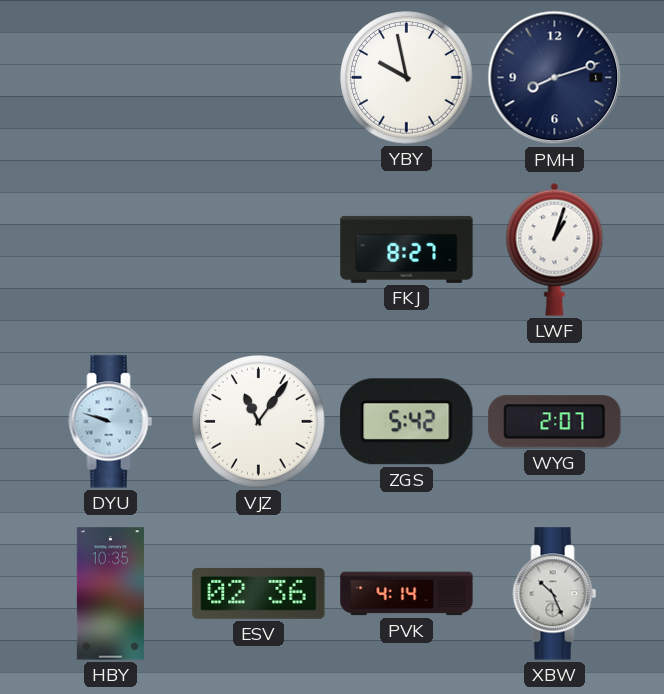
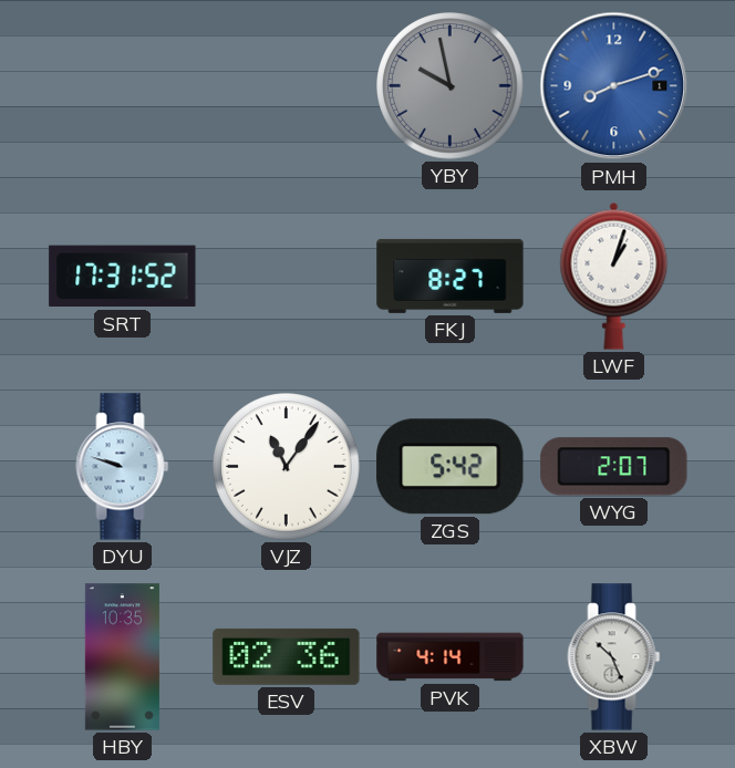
YBY dial: white -> grey
PMH dial: navy -> blue
SRT: none -> 17:31
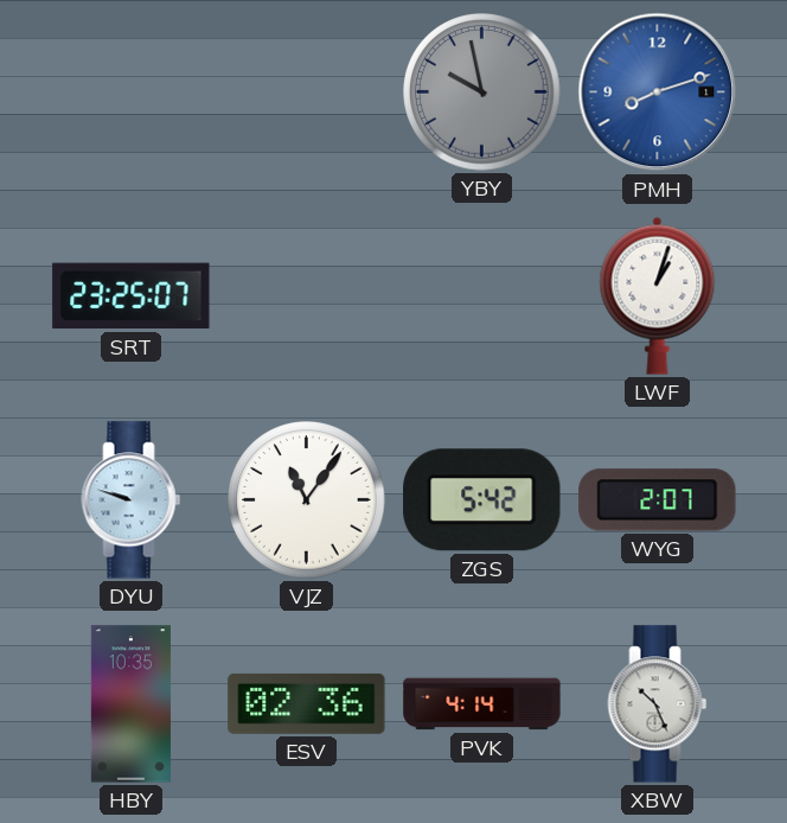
SRT: 17:31 -> 23:25
FKJ: 8:27 -> none
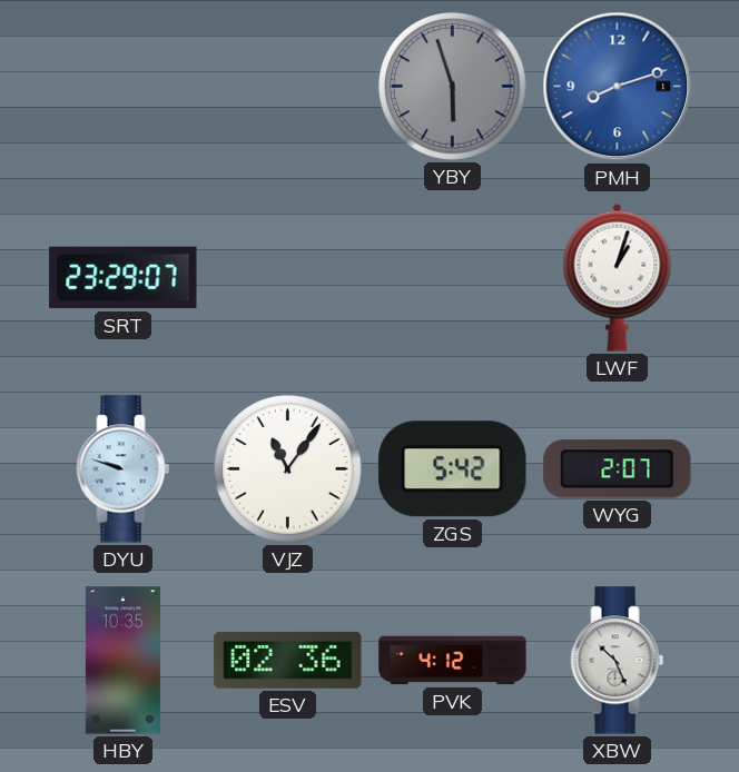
YBY: 9:58 -> 5:57
SRT: 23:25 -> 23:29
PVK: 4:14 -> 4:12
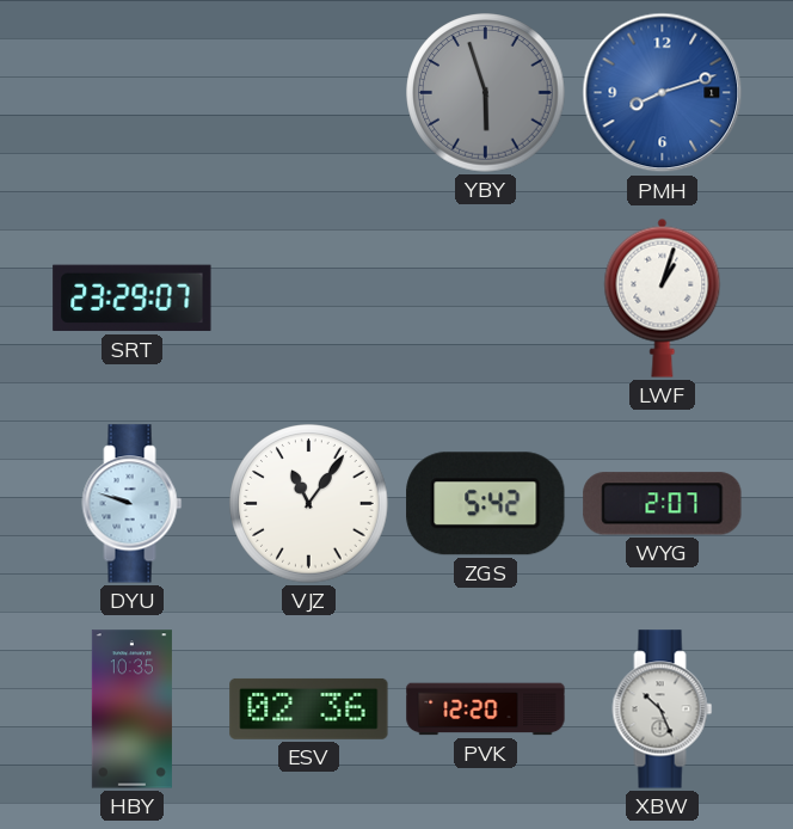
PVK: 4:12 -> 12:20
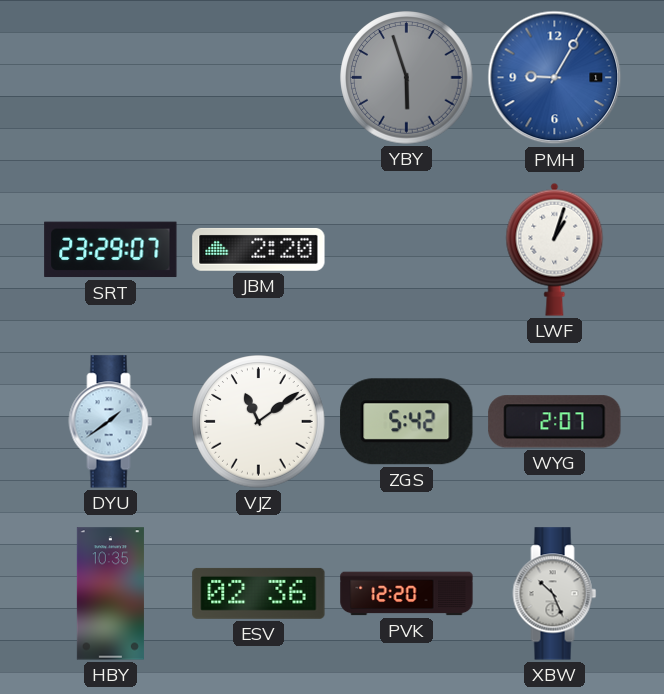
PMH: 8:12 -> 9:05
JBM: none -> 2:20
DYU: 9:48 -> 1:39
VJZ: 11:06 -> 11:09
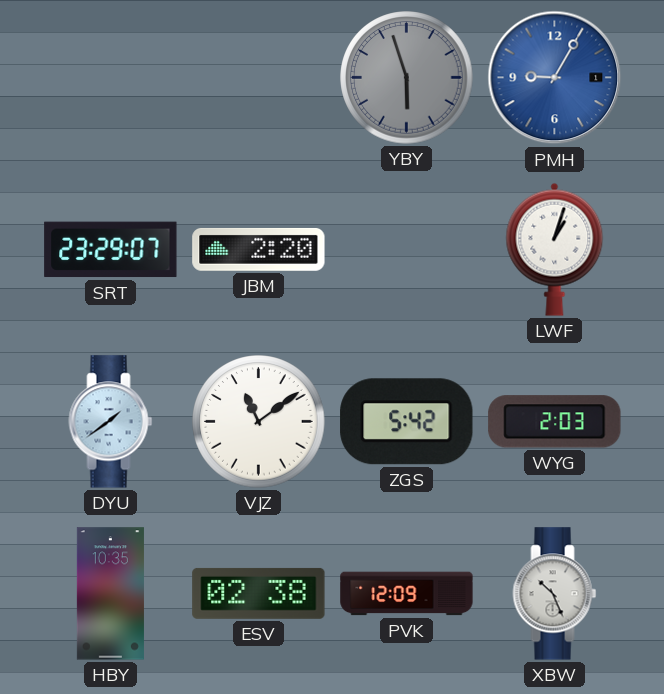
WYG: 2:07 -> 2:03
ESV: 02:36 -> 02:38
PVK: 12:20 -> 12:09
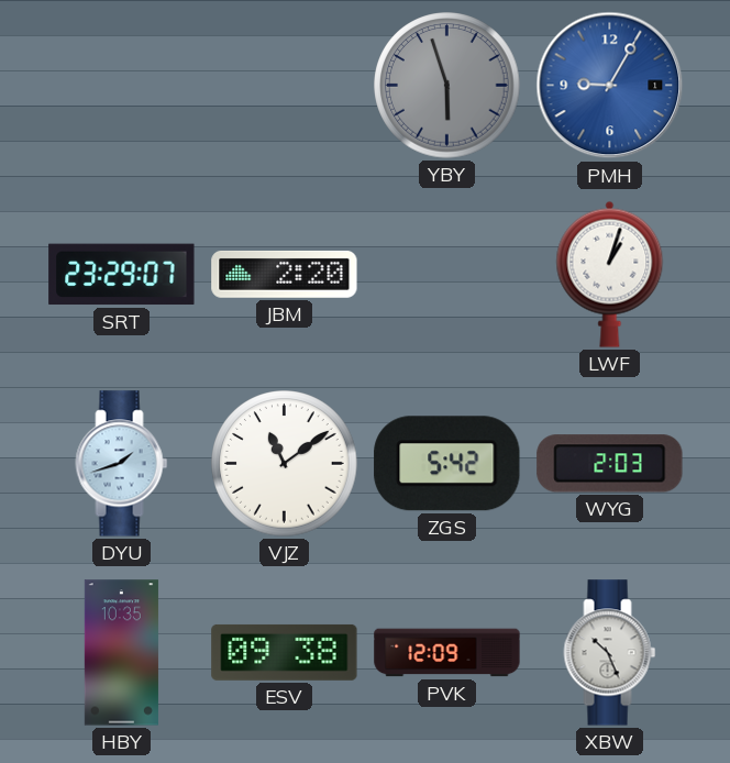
DYU: 1:39 -> 1:42
ESV: 02:38 -> 09:38
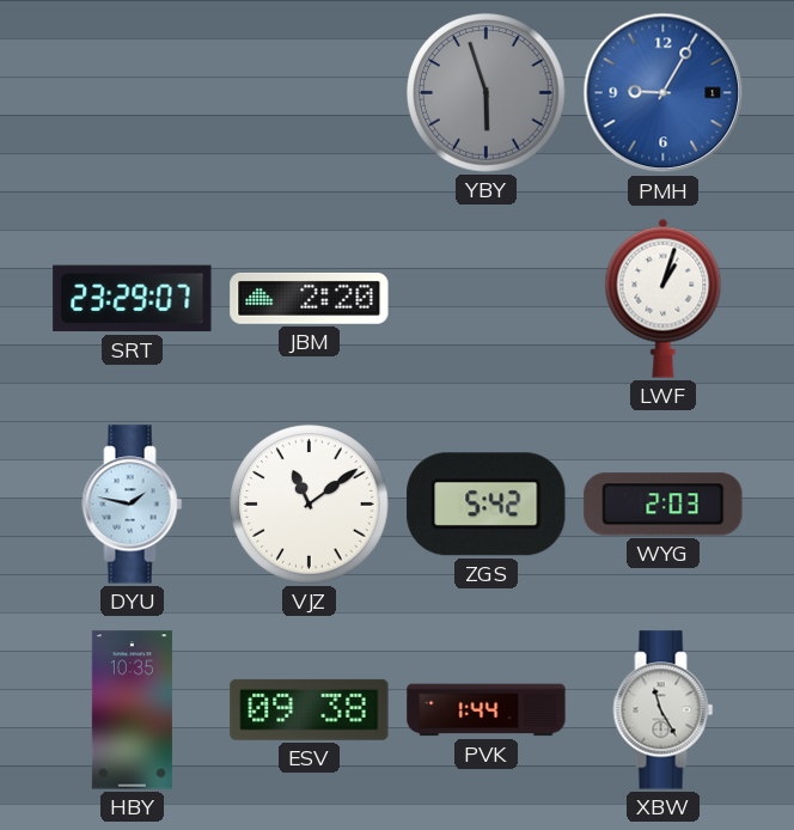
DYU: 1:42 -> 1:47
PVK: 12:09 -> 1:44
XBW: 10:26 -> 11:25
